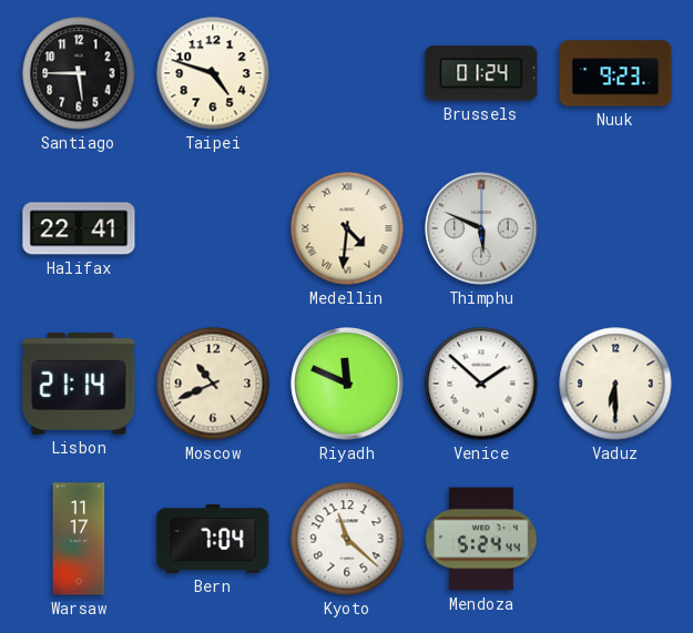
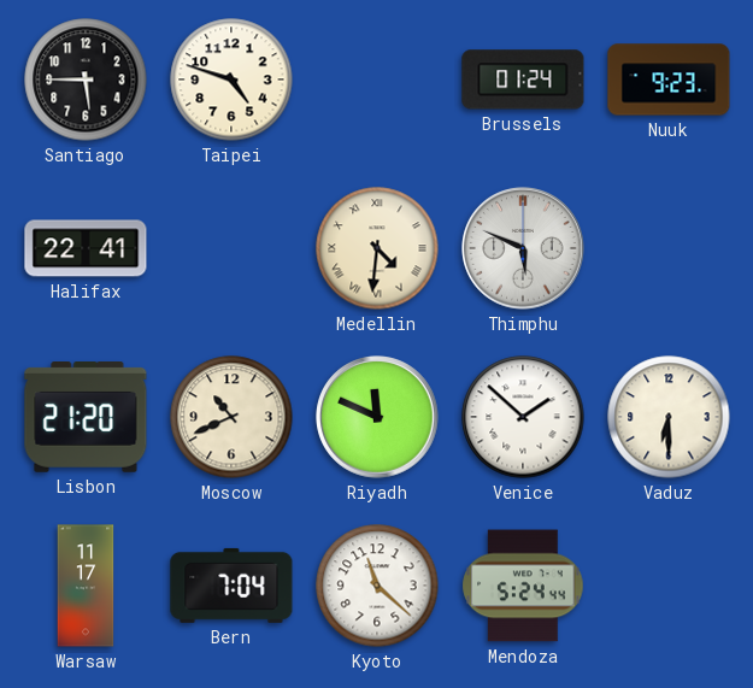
Lisbon: 21:14 -> 21:20
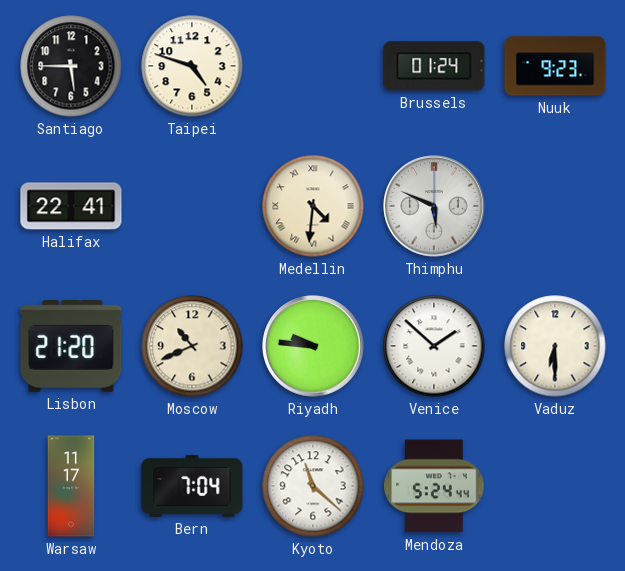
Riyadh: 11:49 -> 9:46
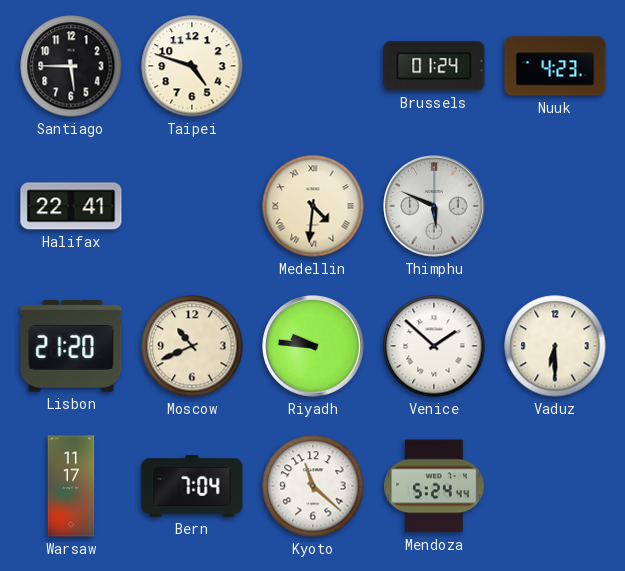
Nuuk: 9:23 -> 4:23
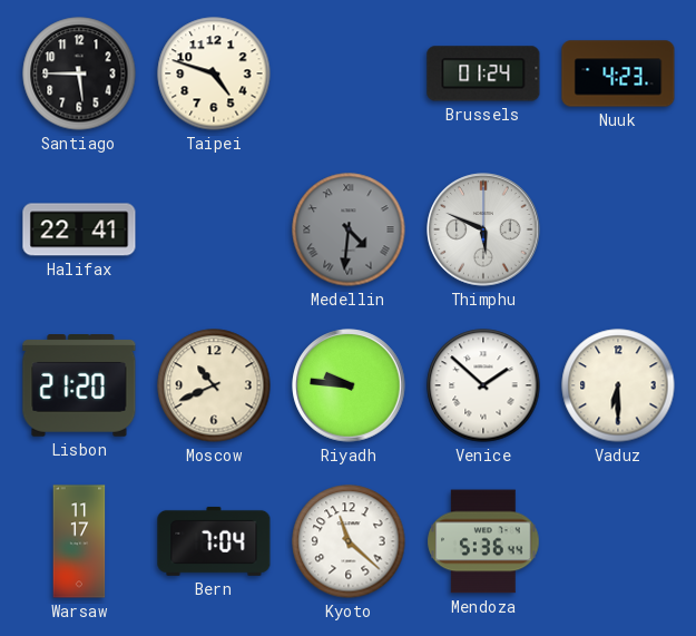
Medellin dial: cream -> grey
Mendoza: 5:24 -> 5:36
